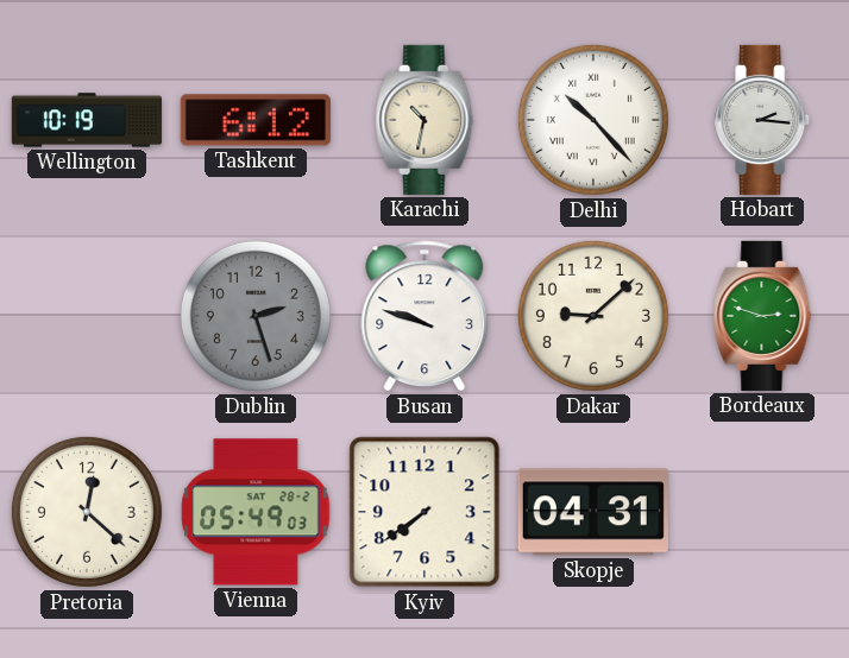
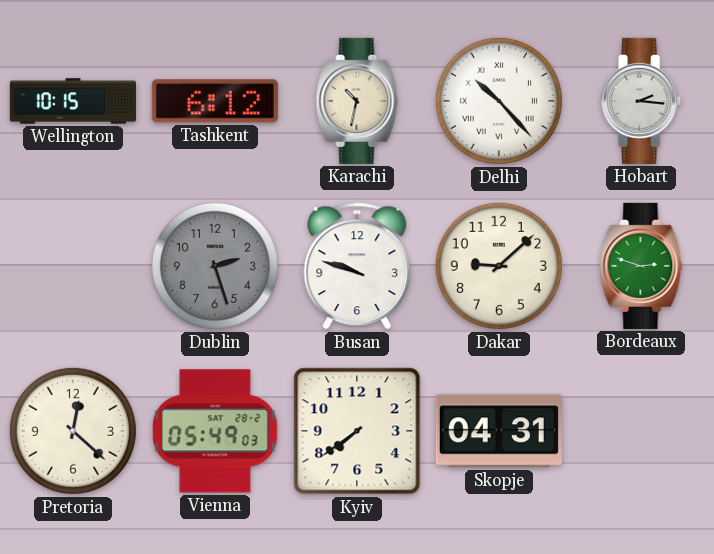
Wellington: 10:19 -> 10:15
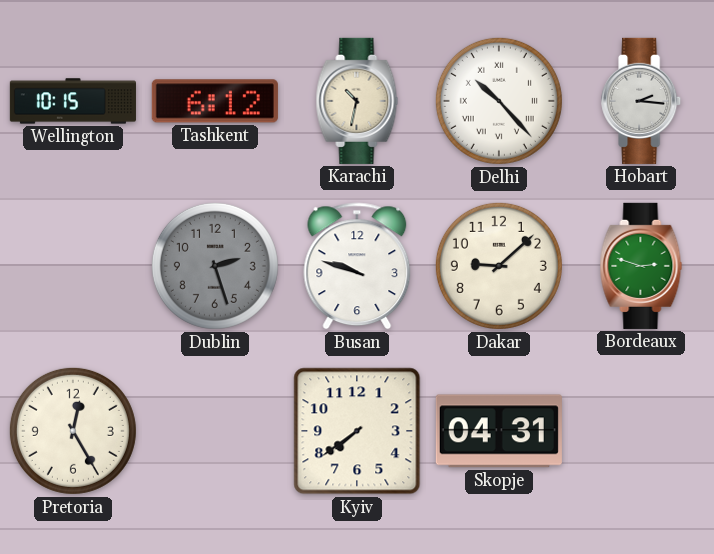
Pretoria: 12:22 -> 12:25
Vienna: 05:49 -> none
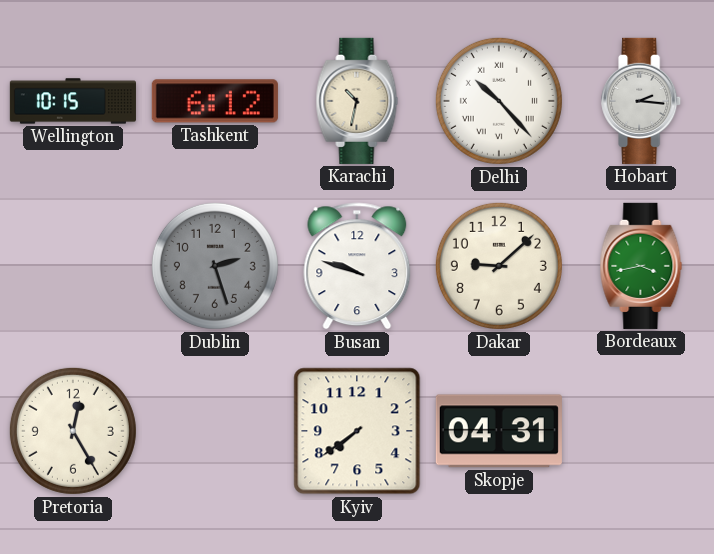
Bordeaux: 2:48 -> 3:43
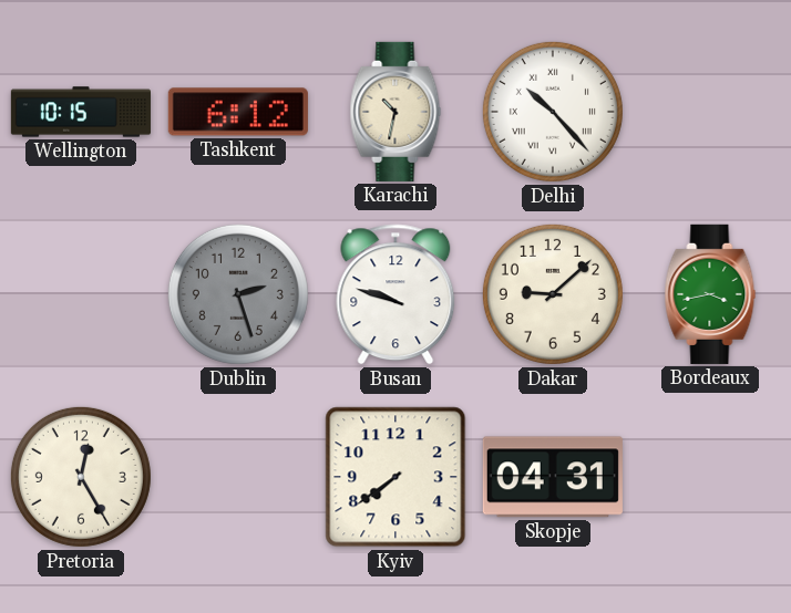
Hobart: 2:16 -> none
